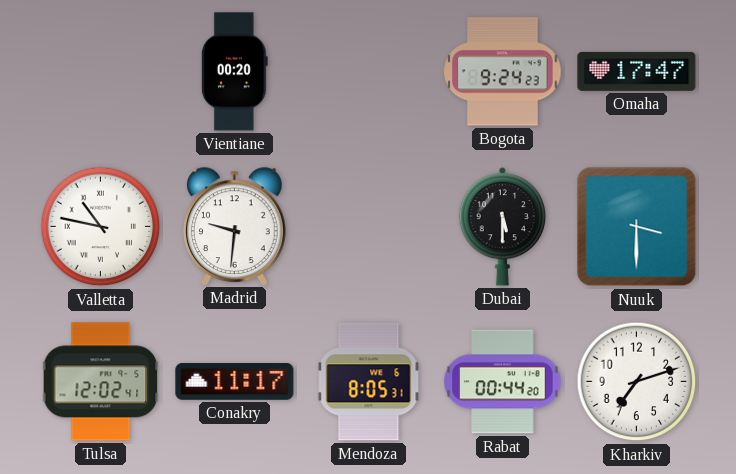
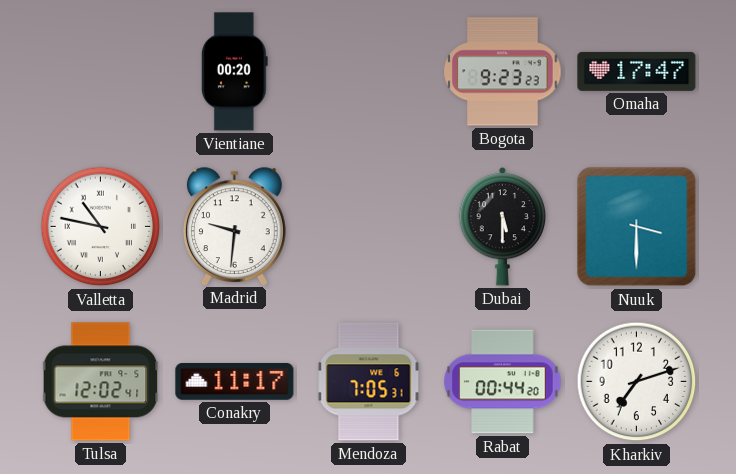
Bogota: 9:24 -> 9:23
Mendoza: 8:05 -> 7:05
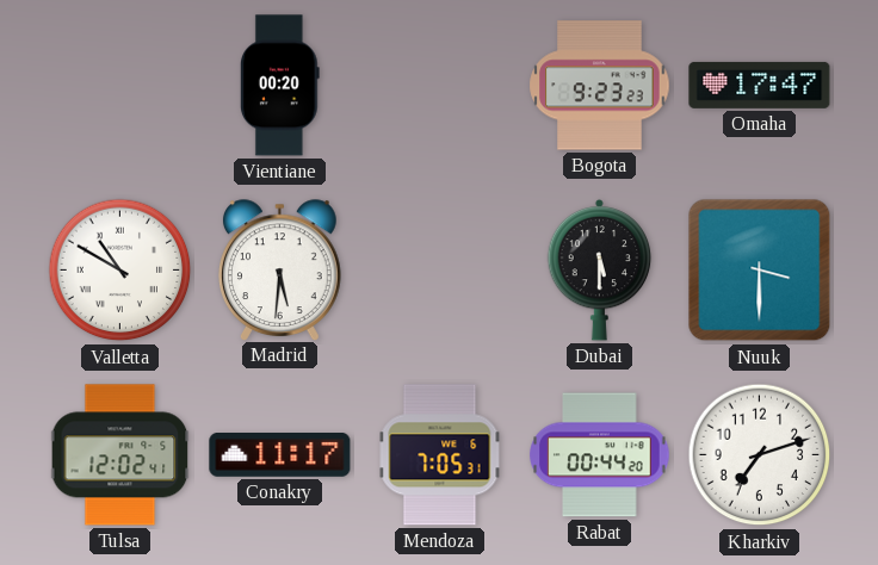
Valletta: 10:47 -> 10:50
Madrid: 9:31 -> 5:31
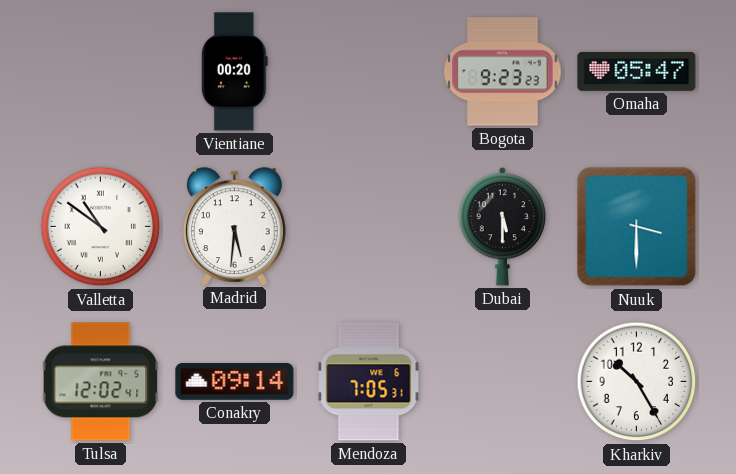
Omaha: 17:47 -> 05:47
Valletta: 10:50 -> 10:51
Conakry: 11:17 -> 09:14
Rabat: 00:44 -> none
Kharkiv: 7:12 -> 10:25
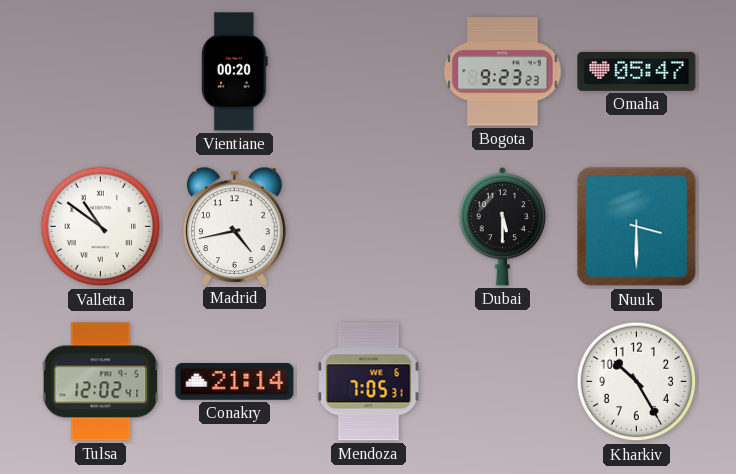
Madrid: 5:31 -> 4:43
Conakry: 09:14 -> 21:14
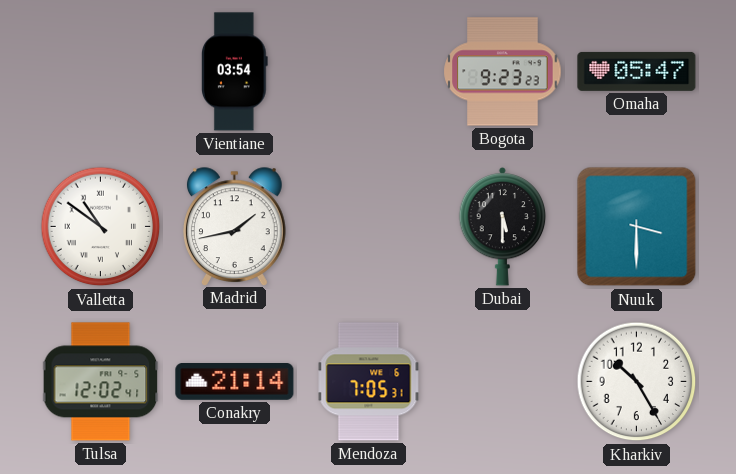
Vientiane: 00:20 -> 03:54
Madrid: 4:43 -> 1:43
